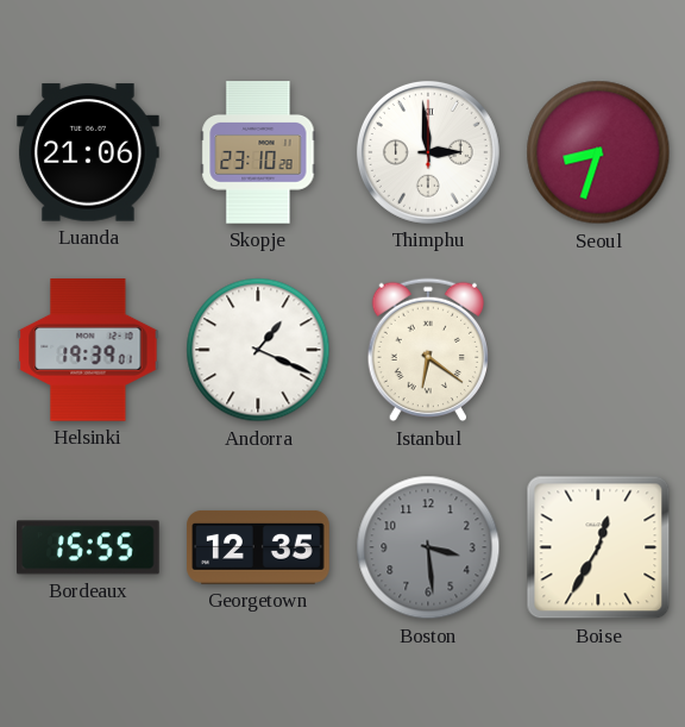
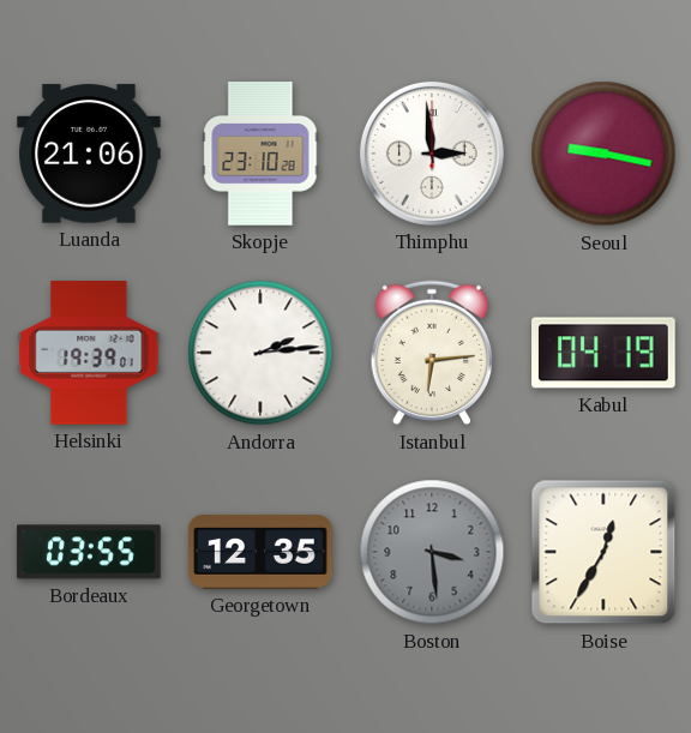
Seoul: 8:33 -> 9:17
Andorra: 1:19 -> 2:14
Istanbul: 6:21 -> 6:14
Kabul: none -> 04:19
Bordeaux: 15:55 -> 03:55
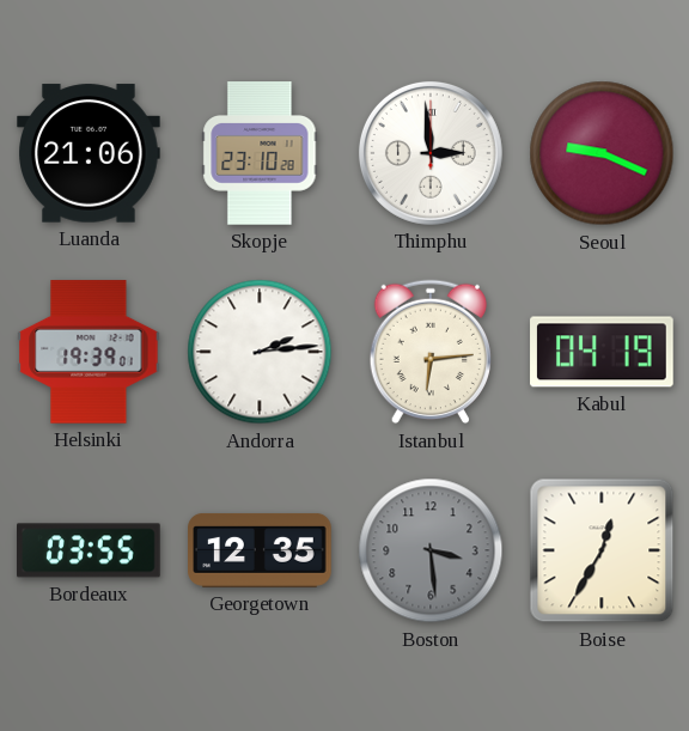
Seoul: 9:17 -> 9:19
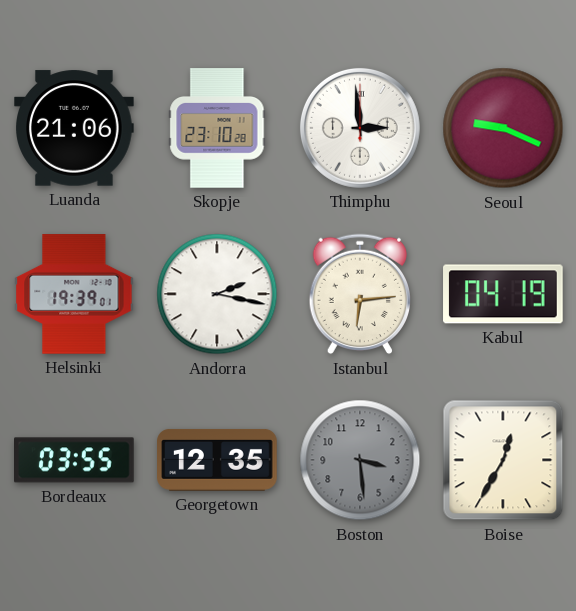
Andorra: 2:14 -> 2:17
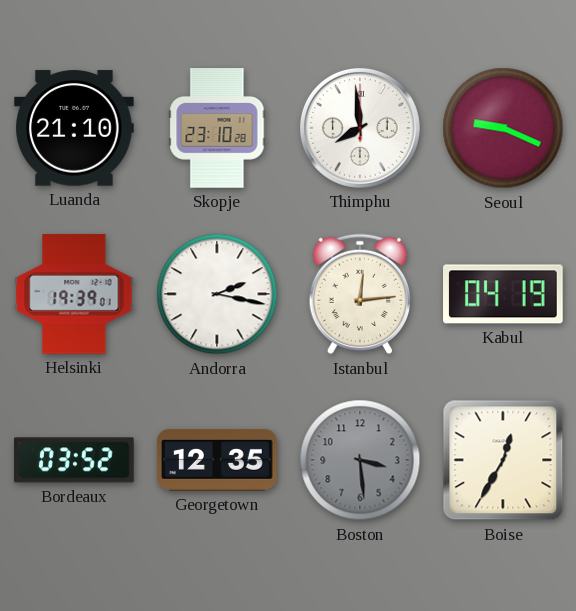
Luanda: 21:06 -> 21:10
Thimphu: 2:59 -> 7:59
Istanbul: 6:14 -> 12:14
Bordeaux: 03:55 -> 03:52
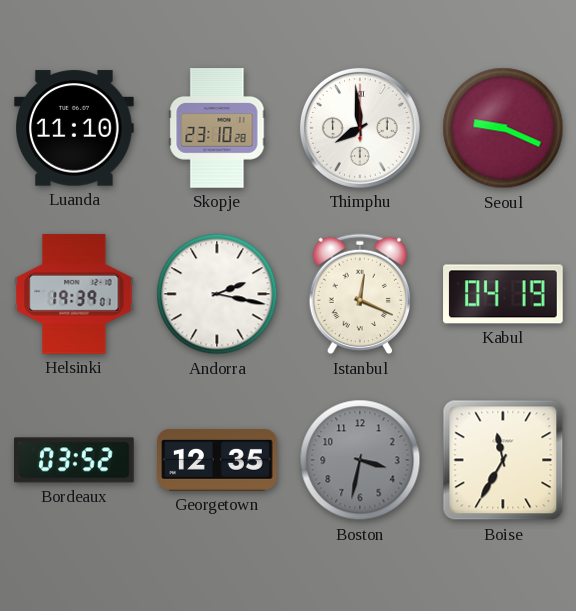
Luanda: 21:10 -> 11:10
Istanbul: 12:14 -> 12:19
Boston: 3:29 -> 3:32
Boise: 12:35 -> 11:35
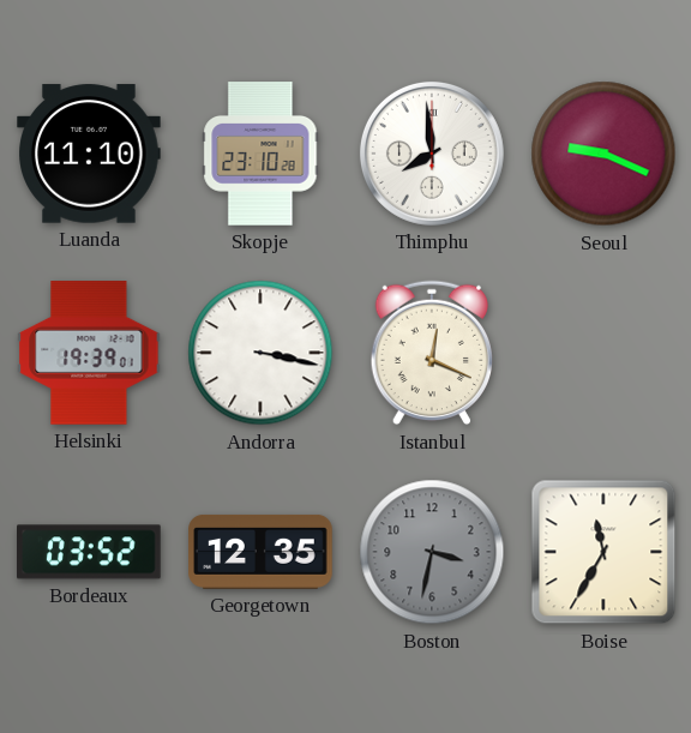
Andorra: 2:17 -> 3:17
Kabul: 04:19 -> none
